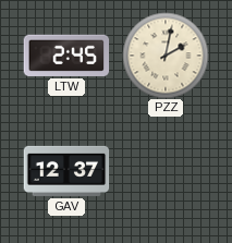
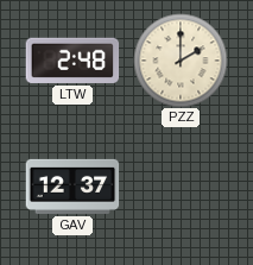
LTW: 2:45 -> 2:48
PZZ: 2:02 -> 2:00
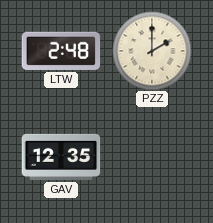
GAV: 12:37 -> 12:35
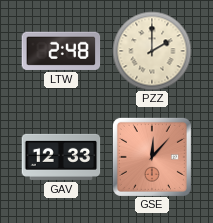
GAV: 12:35 -> 12:33
GSE: none -> 12:07
